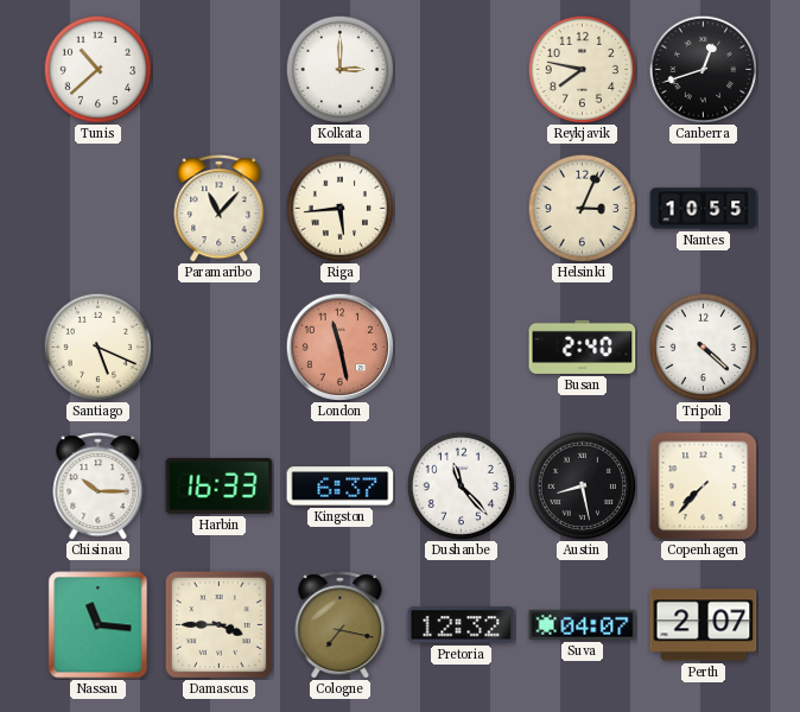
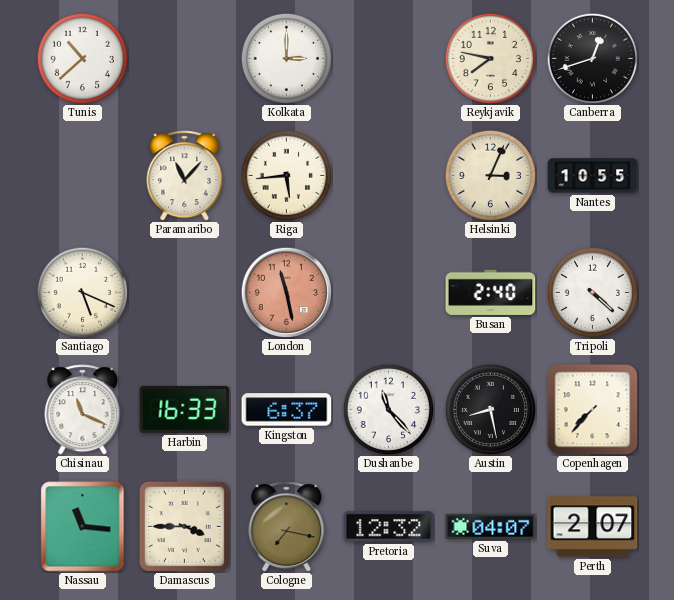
Chisinau: 10:15 -> 11:19
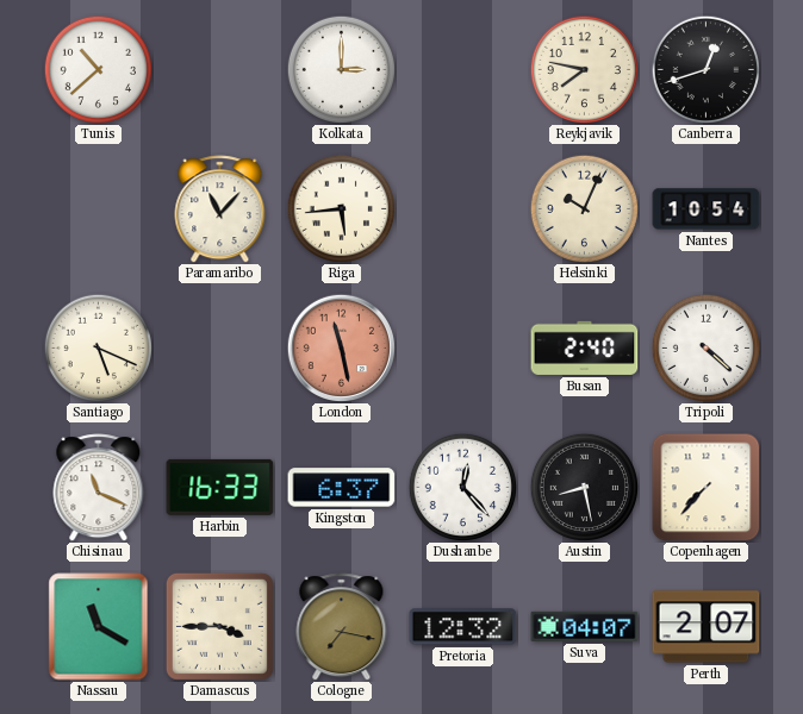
Helsinki: 3:04 -> 10:04
Nantes: 10:55 -> 10:54
Dushanbe: 11:23 -> 12:23
Nassau: 11:16 -> 11:20
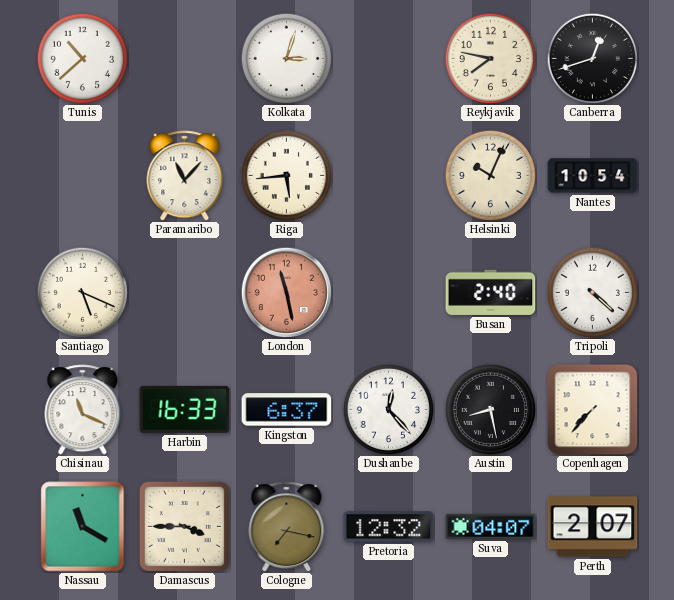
Kolkata: 3:00 -> 3:03
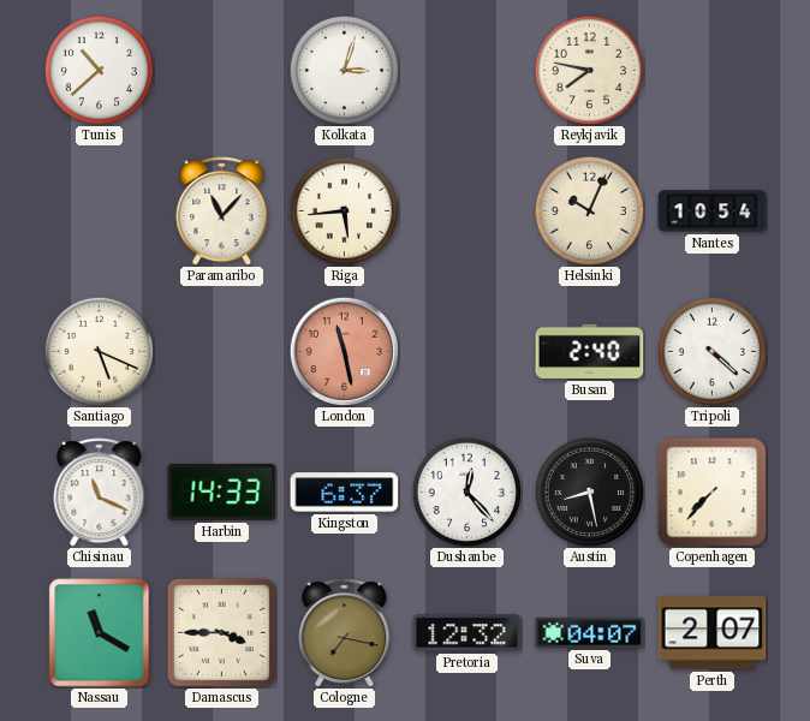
Canberra: 12:42 -> none
Harbin: 16:33 -> 14:33
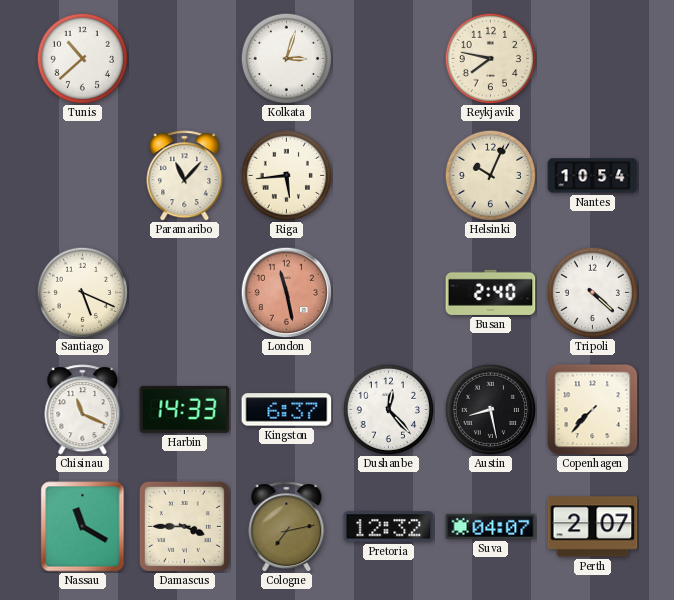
Cologne: 7:17 -> 7:13
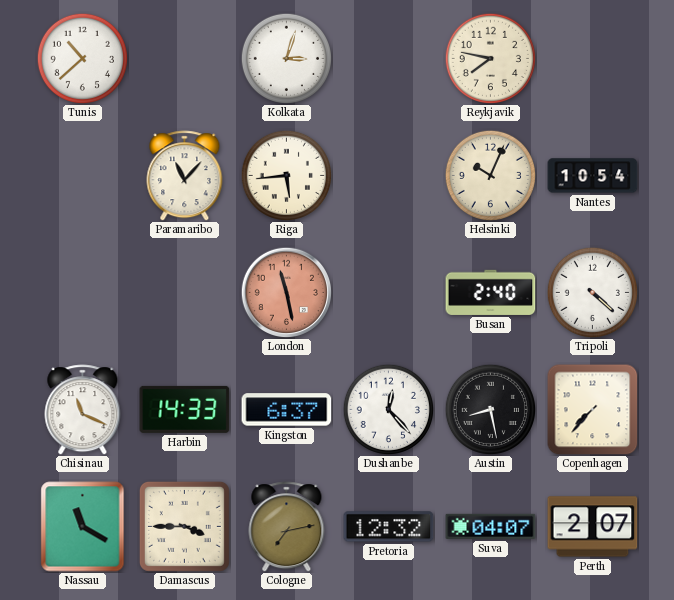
Santiago: 5:19 -> none
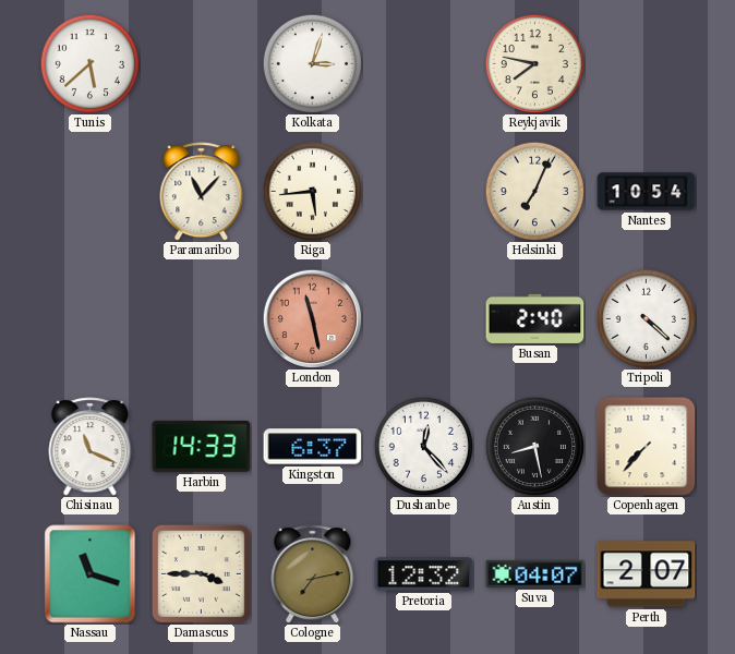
Tunis: 10:38 -> 5:38
Helsinki: 10:04 -> 7:04
Nassau: 11:20 -> 11:18
